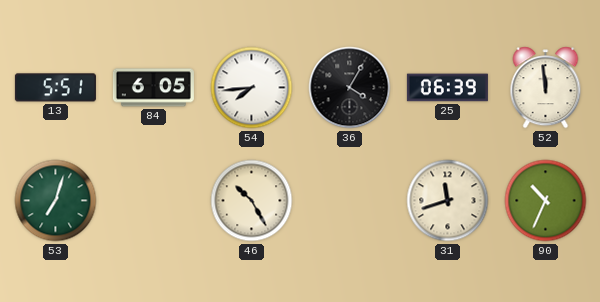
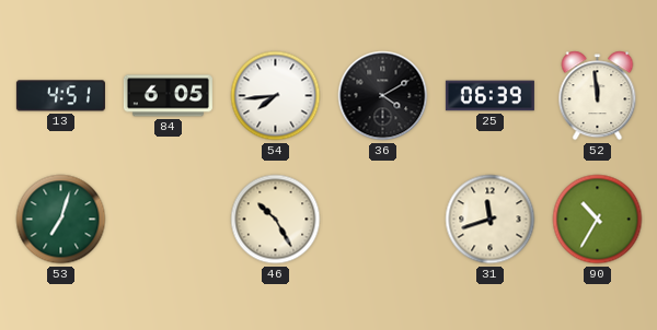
13: 5:51 -> 4:51
36: 4:05 -> 4:10
90: 10:34 -> 10:35
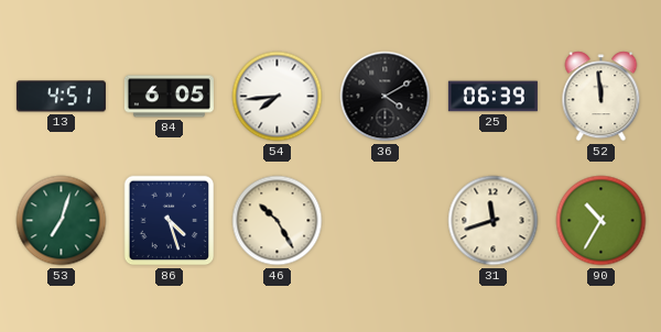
86: none -> 4:27
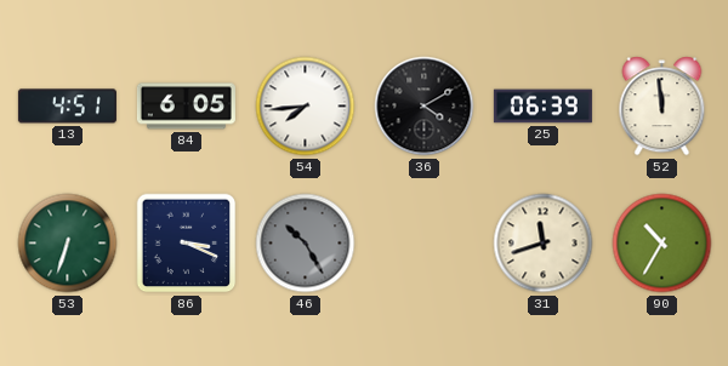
53: 7:03 -> 6:33
86: 4:27 -> 3:19
46 dial: cream -> grey
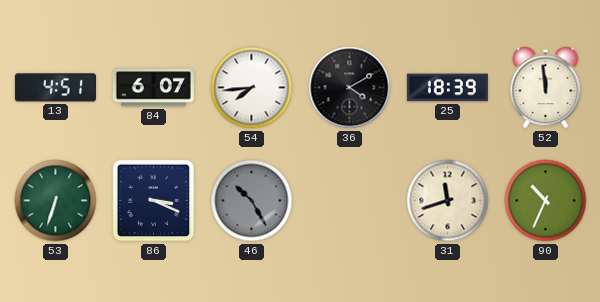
84: 6:05 -> 6:07
25: 06:39 -> 18:39
90: 10:35 -> 10:34
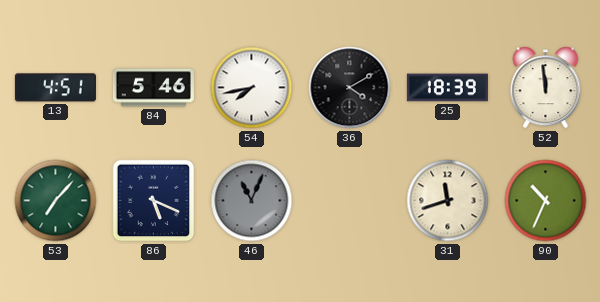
84: 6:07 -> 5:46
54: 7:44 -> 7:43
53: 6:33 -> 7:07
86: 3:19 -> 5:19
46: 10:25 -> 11:04
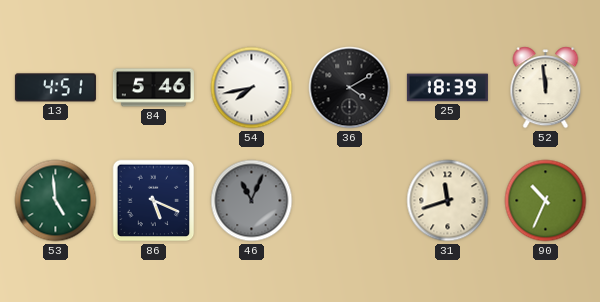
53: 7:07 -> 4:59
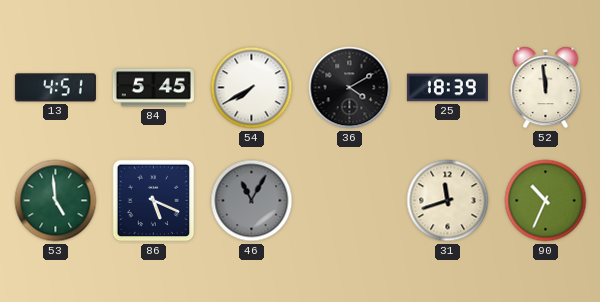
84: 5:46 -> 5:45
54: 7:43 -> 7:40
46: 11:04 -> 11:05
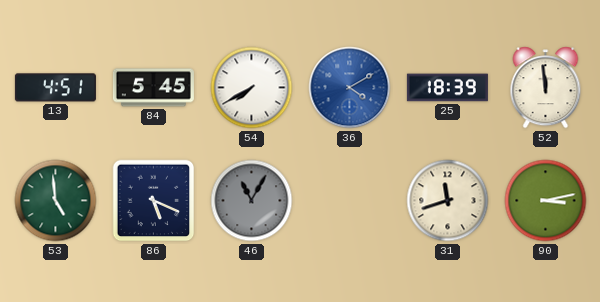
36 dial: black -> blue
90: 10:34 -> 3:13
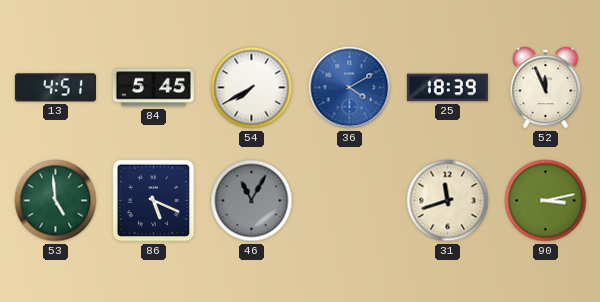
52: 11:59 -> 11:56
